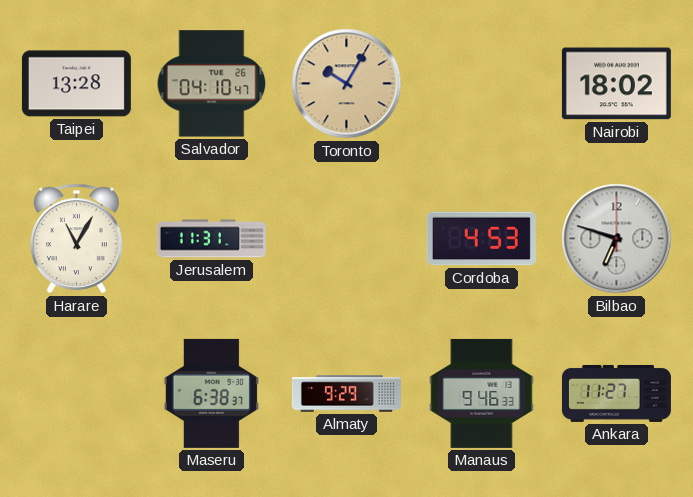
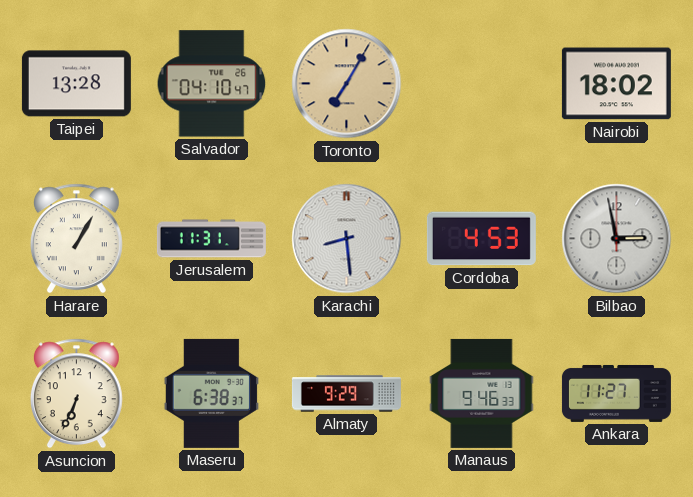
Toronto: 10:05 -> 7:05
Harare: 11:05 -> 1:05
Karachi: none -> 8:29
Bilbao: 6:48 -> 2:58
Asuncion: none -> 6:34
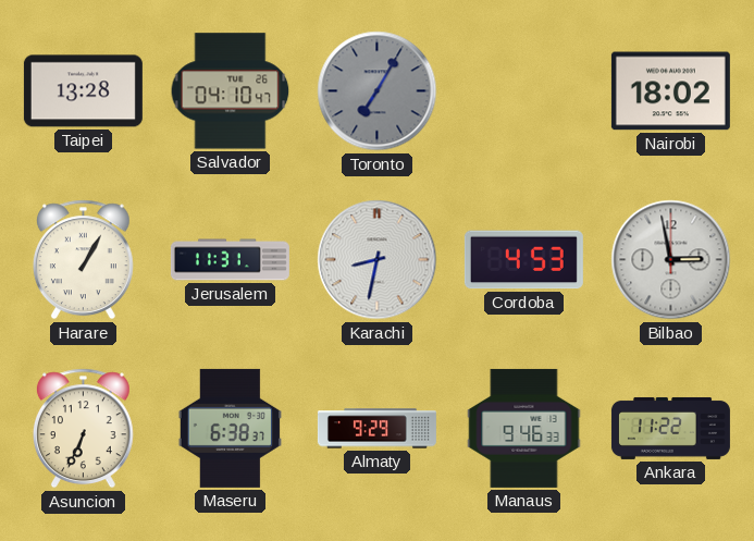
Toronto dial: champagne -> grey
Karachi: 8:29 -> 8:32
Ankara: 11:27 -> 11:22
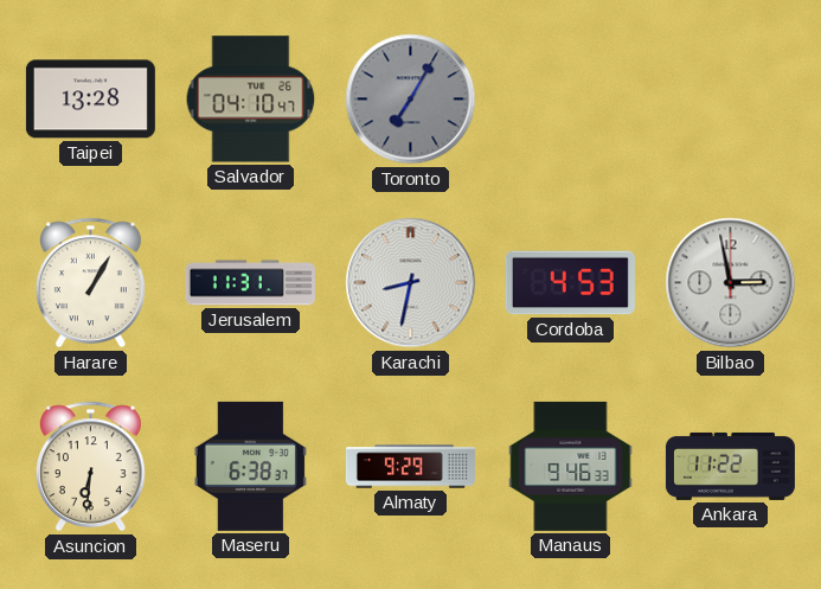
Nairobi: 18:02 -> none
Asuncion: 6:34 -> 6:31
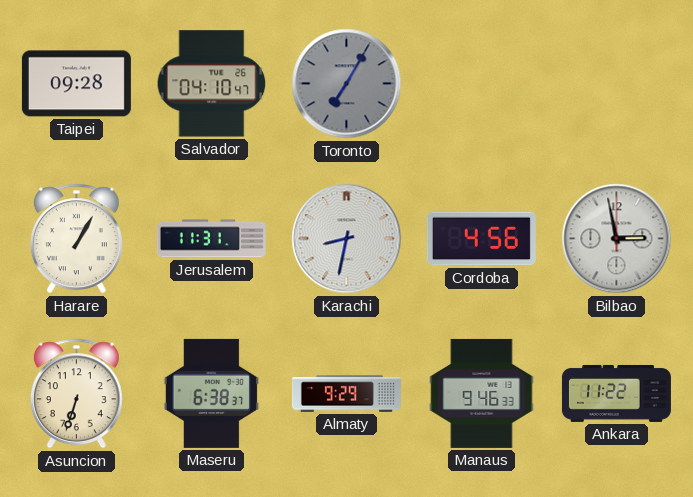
Taipei: 13:28 -> 09:28
Cordoba: 4:53 -> 4:56
Asuncion: 6:31 -> 6:33
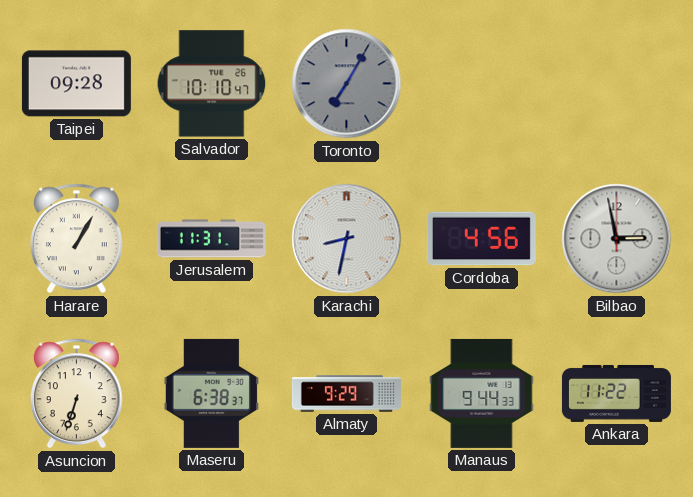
Salvador: 04:10 -> 10:10
Manaus: 9:46 -> 9:44
